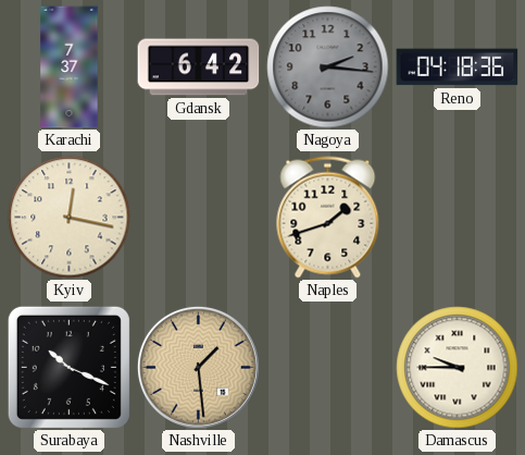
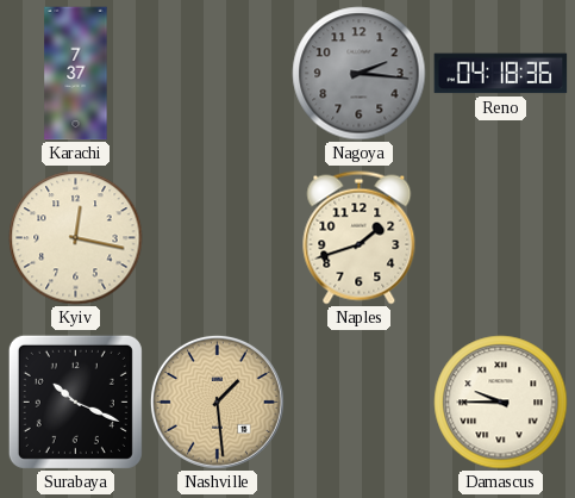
Gdansk: 6:42 -> none
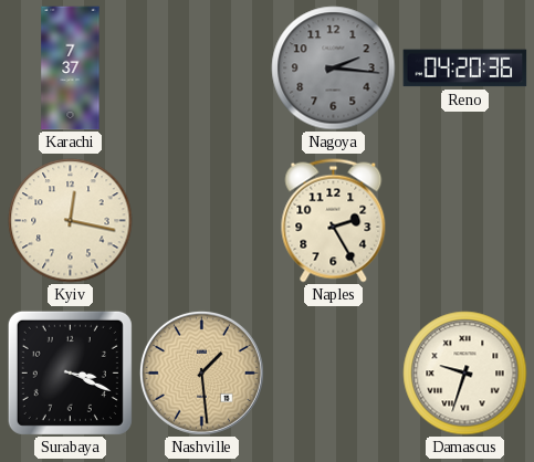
Reno: 04:18 -> 04:20
Naples: 1:42 -> 2:25
Surabaya: 10:19 -> 3:19
Damascus: 9:45 -> 9:33
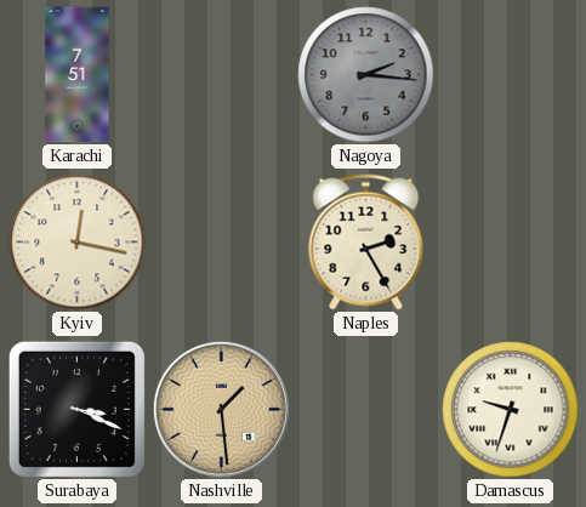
Karachi: 7:37 -> 7:51
Reno: 04:20 -> none
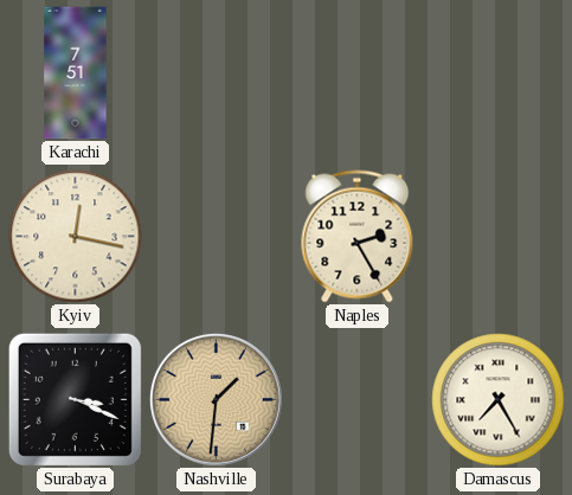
Nagoya: 2:16 -> none
Nashville: 1:29 -> 1:31
Damascus: 9:33 -> 7:25
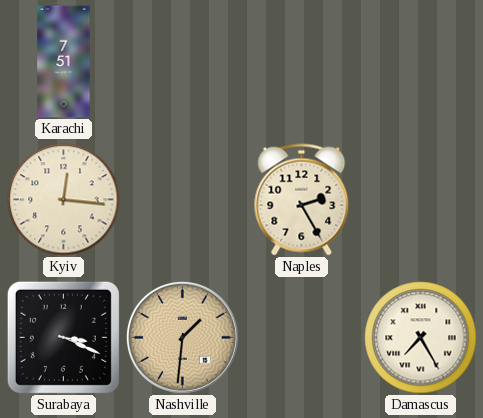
Kyiv: 12:17 -> 12:16
